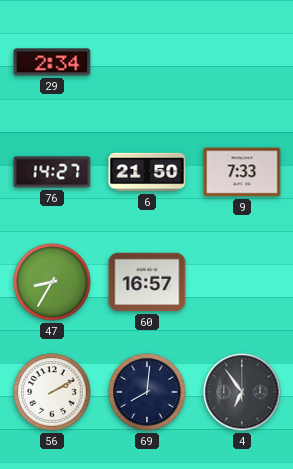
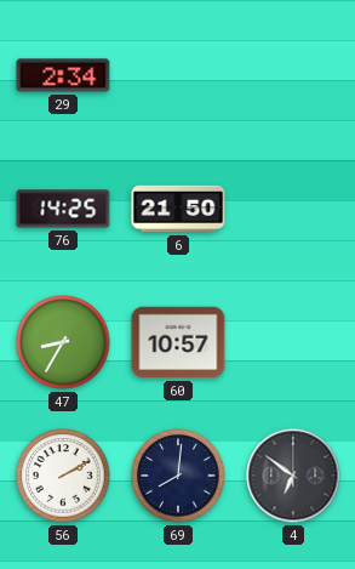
76: 14:27 -> 14:25
9: 7:33 -> none
60: 16:57 -> 10:57
4: 6:54 -> 6:51
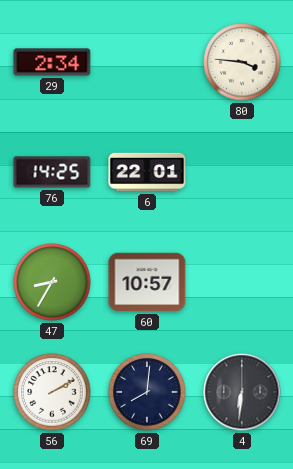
80: none -> 3:46
6: 21:50 -> 22:01
4: 6:51 -> 6:31
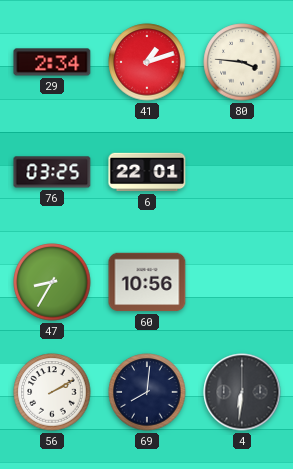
41: none -> 1:12
76: 14:25 -> 03:25
60: 10:57 -> 10:56
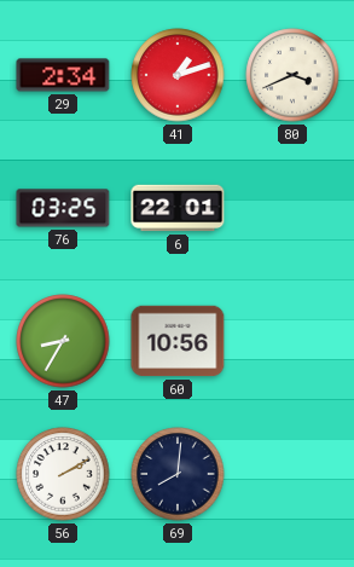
80: 3:46 -> 3:41
4: 6:31 -> none
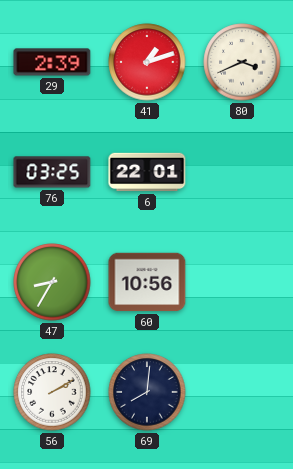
29: 2:34 -> 2:39
